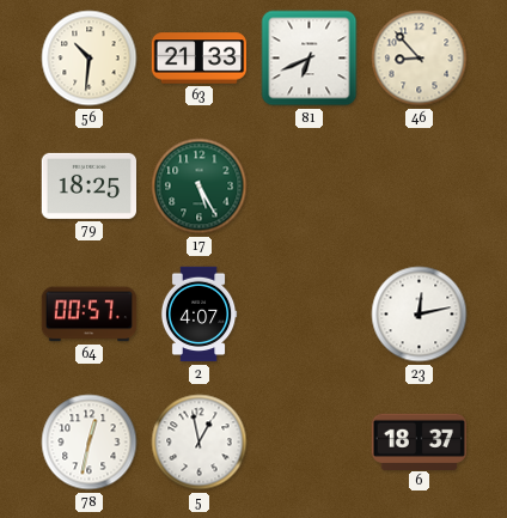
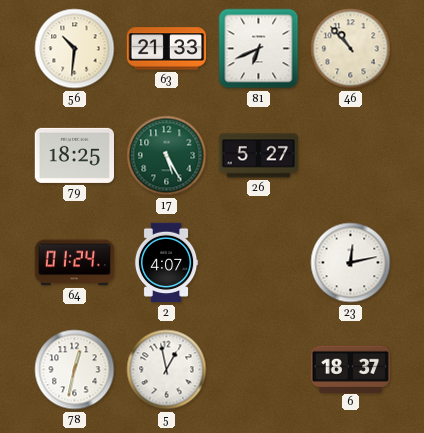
46: 8:53 -> 10:53
26: none -> 5:27
64: 00:57 -> 01:24
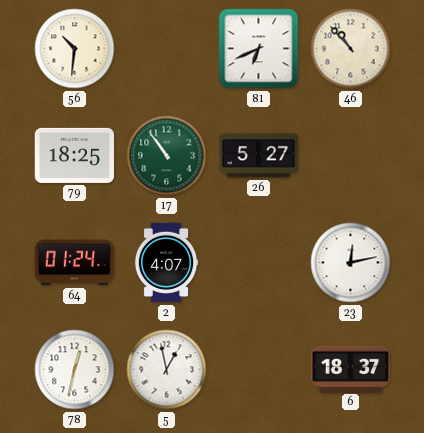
63: 21:33 -> none
17: 5:25 -> 10:54
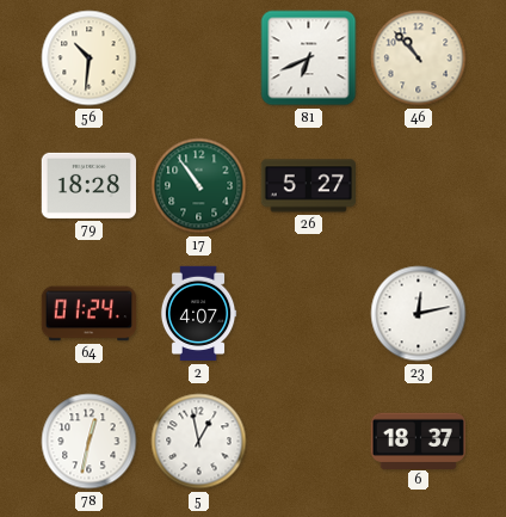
79: 18:25 -> 18:28
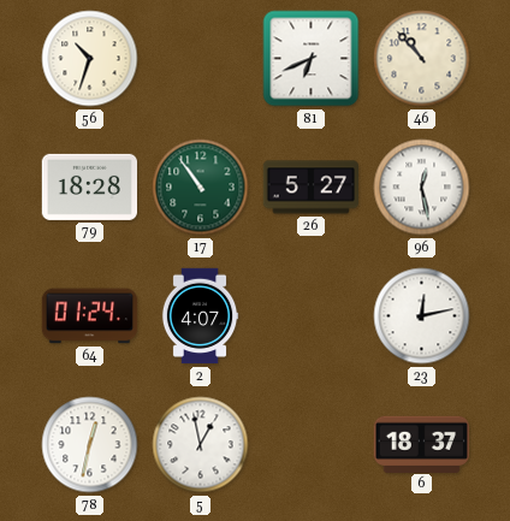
56: 10:31 -> 10:33
96: none -> 12:28
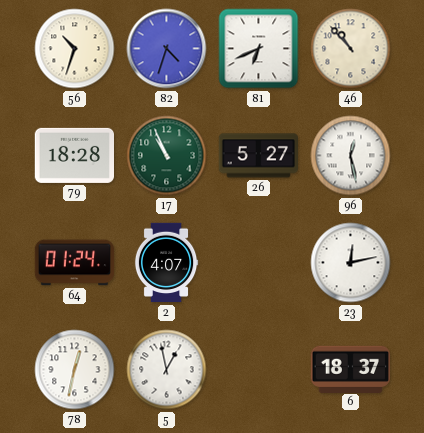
82: none -> 4:33
17: 10:54 -> 10:56
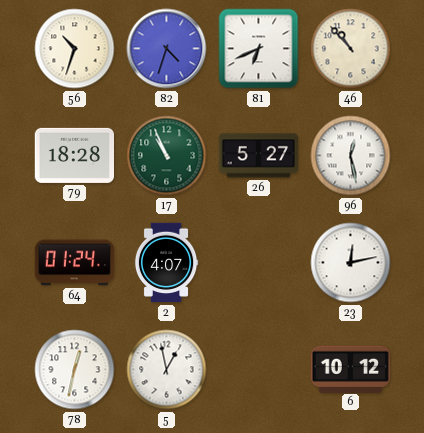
6: 18:37 -> 10:12
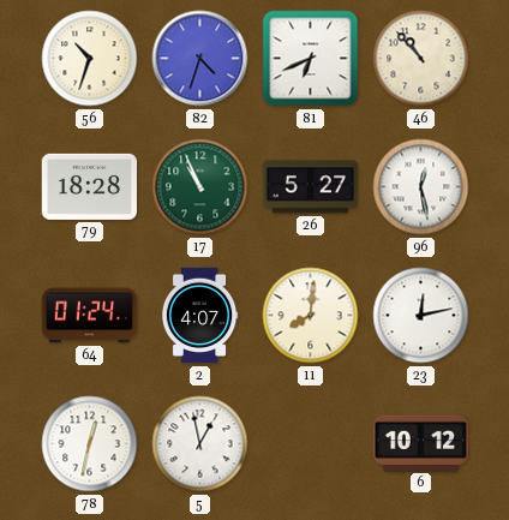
11: none -> 8:01
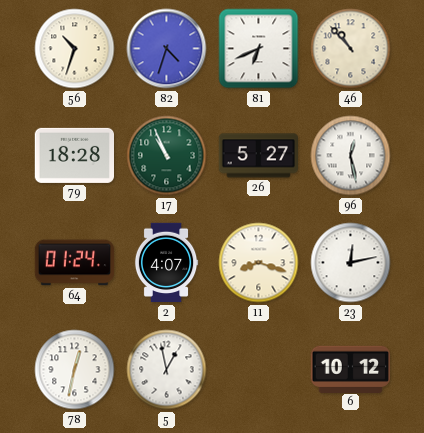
11: 8:01 -> 8:18
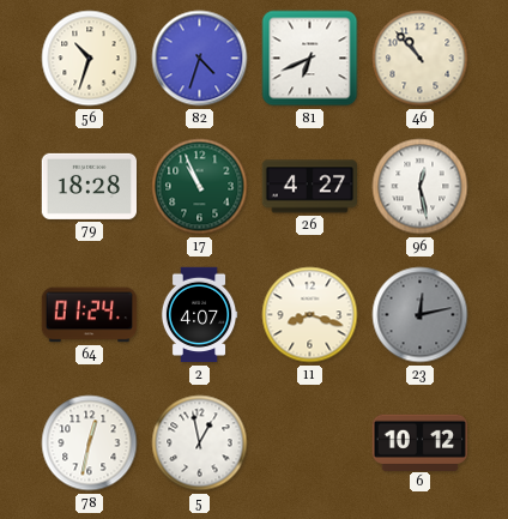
26: 5:27 -> 4:27
23 dial: white -> grey
